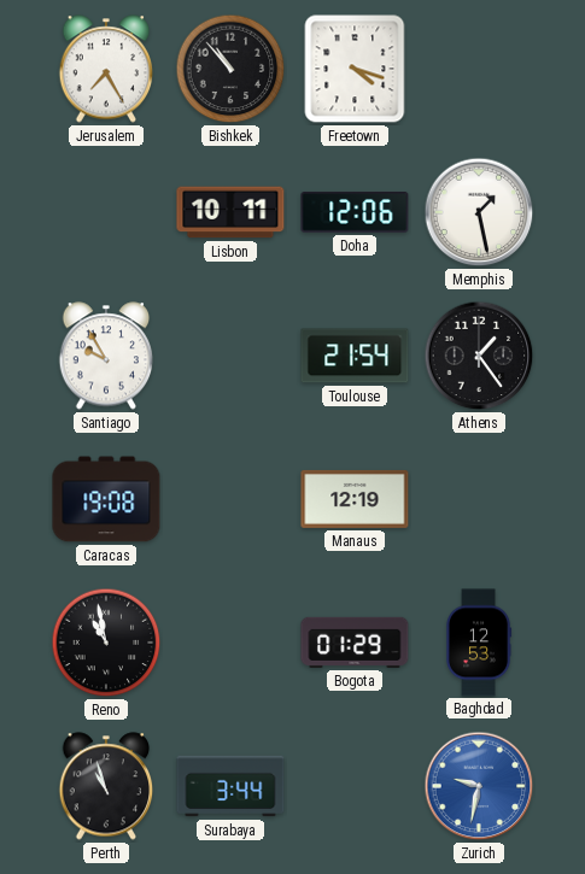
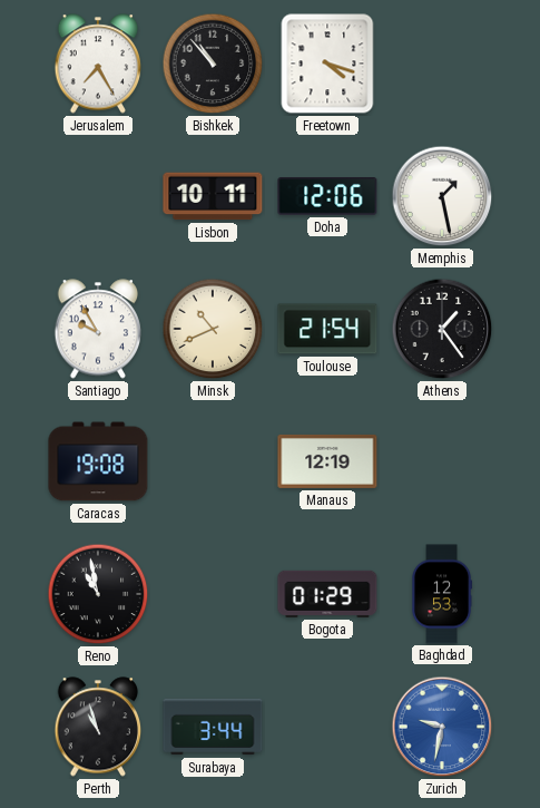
Minsk: none -> 10:41
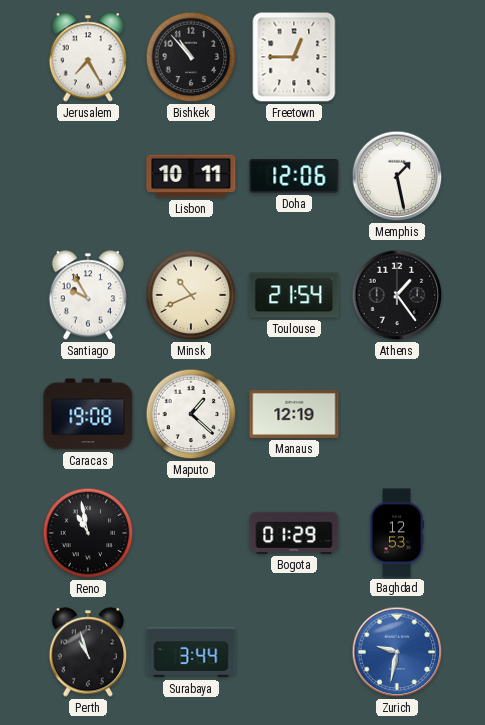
Freetown: 4:18 -> 12:45
Maputo: none -> 1:22
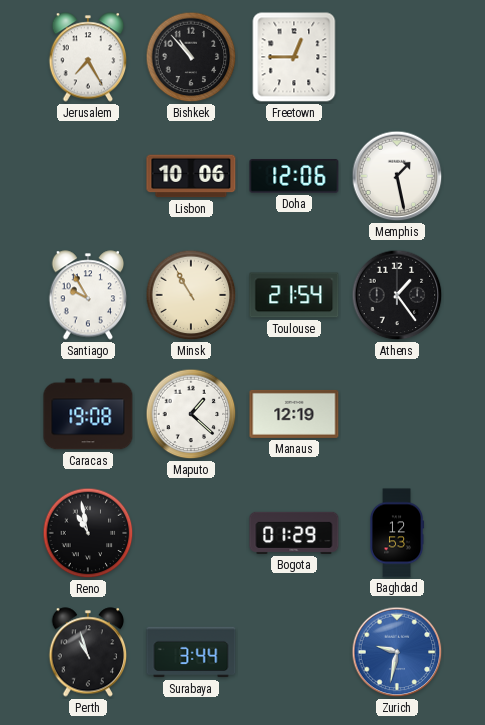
Lisbon: 10:11 -> 10:06
Minsk: 10:41 -> 10:55
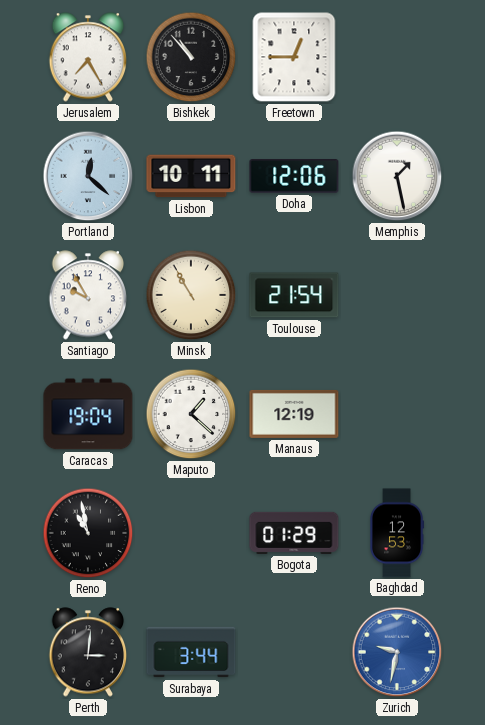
Portland: none -> 12:22
Lisbon: 10:06 -> 10:11
Athens: 1:24 -> none
Caracas: 19:08 -> 19:04
Perth: 10:57 -> 3:01
